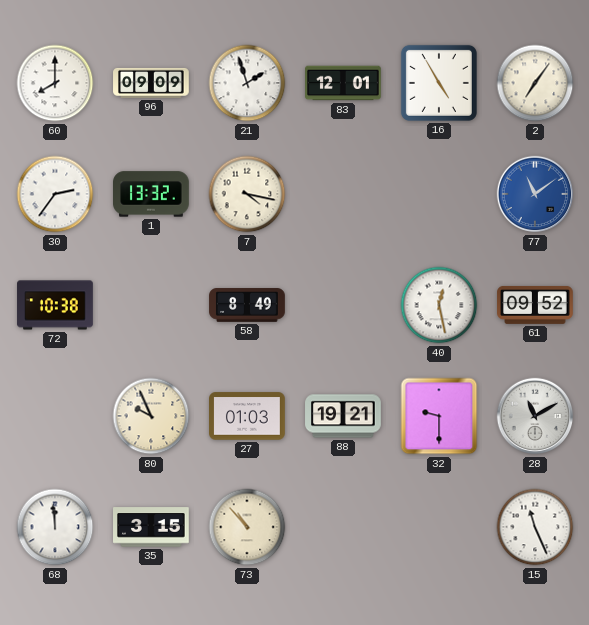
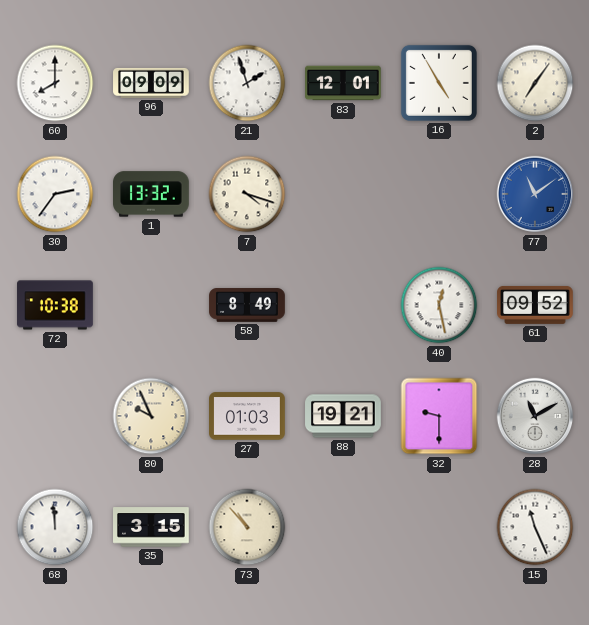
7: 4:17 -> 4:18
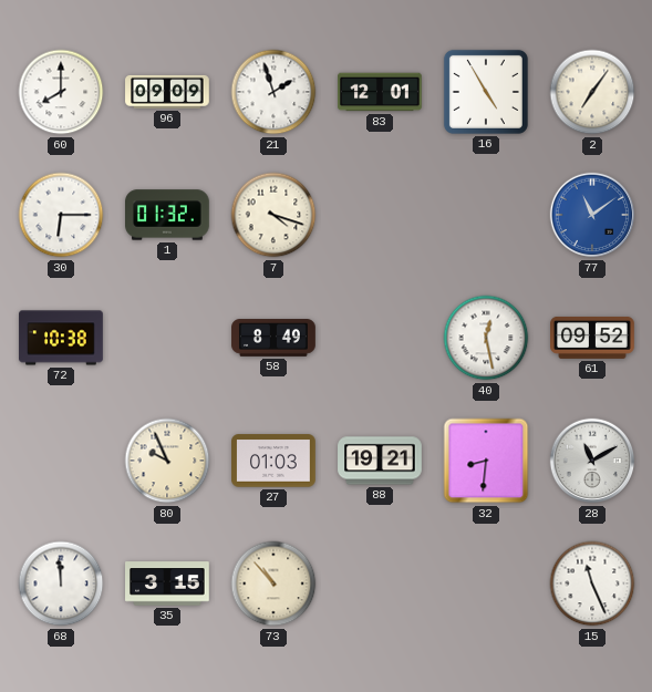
30: 2:36 -> 6:15
1: 13:32 -> 01:32
32: 9:30 -> 8:31
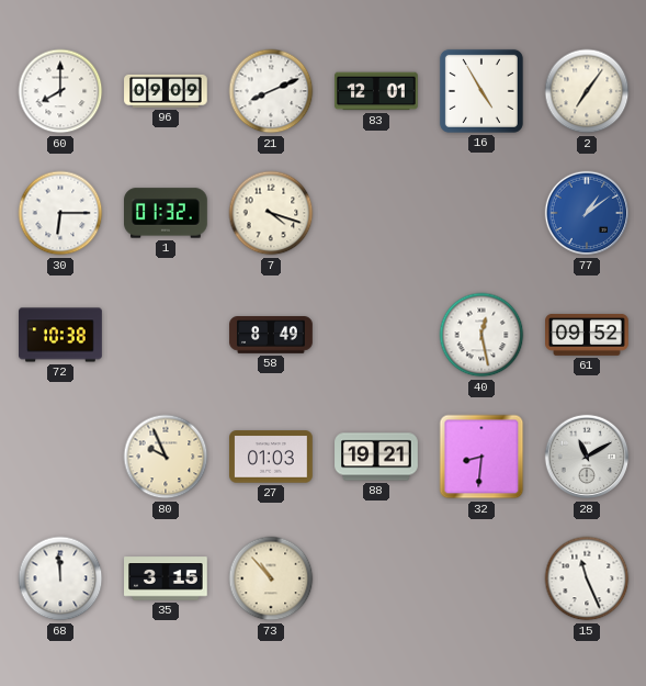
21: 1:57 -> 8:11
77: 11:09 -> 1:09
